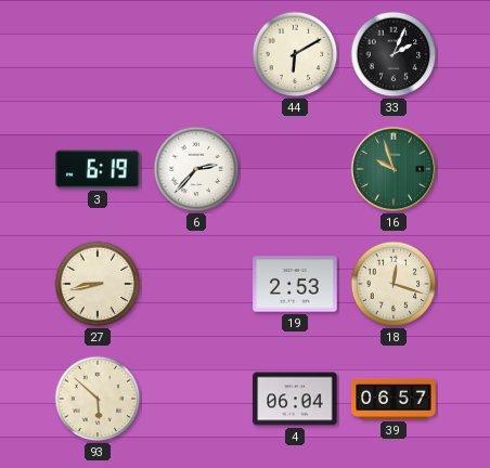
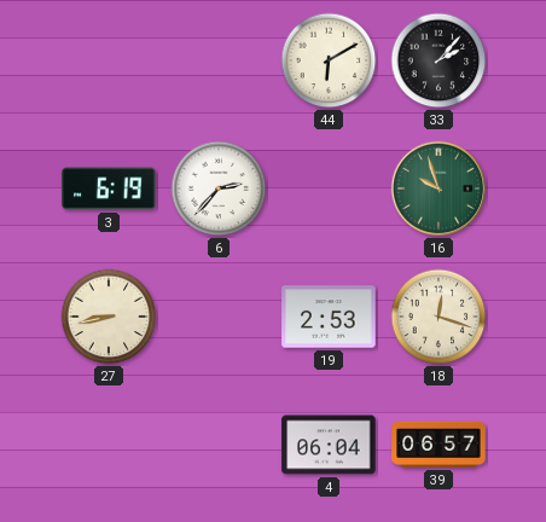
33: 2:04 -> 2:07
93: 5:52 -> none
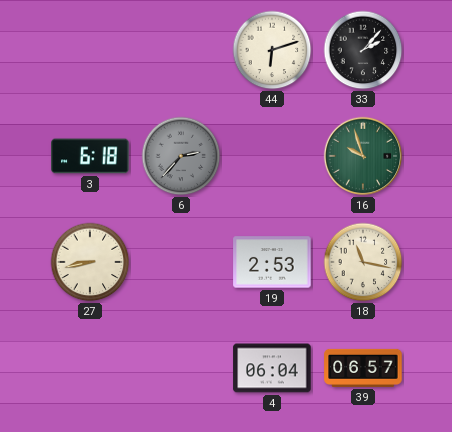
44: 6:10 -> 6:12
3: 6:19 -> 6:18
6 dial: white -> grey
18: 12:18 -> 11:17
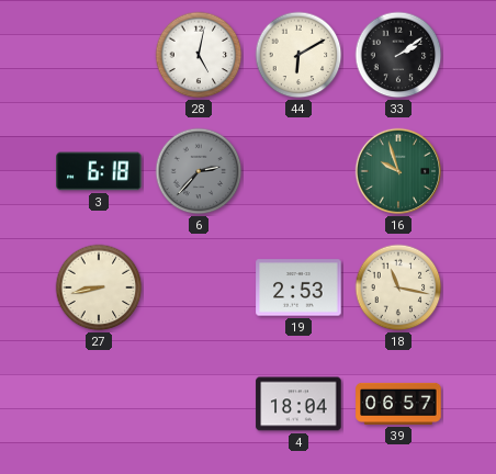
28: none -> 5:02
44: 6:12 -> 6:10
33: 2:07 -> 2:09
4: 06:04 -> 18:04
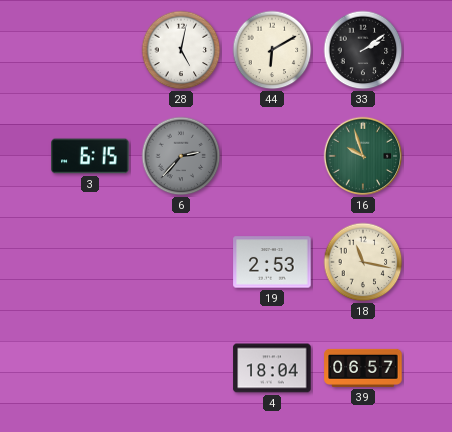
3: 6:18 -> 6:15
27: 8:43 -> none
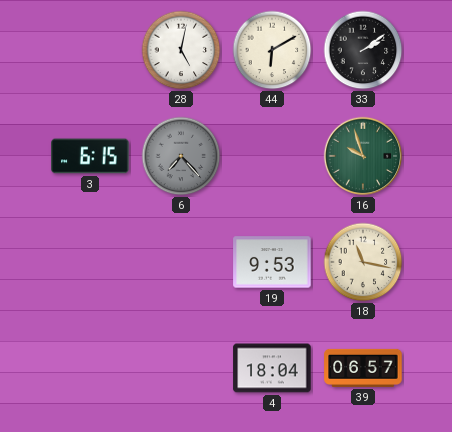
6: 2:37 -> 7:23
19: 2:53 -> 9:53
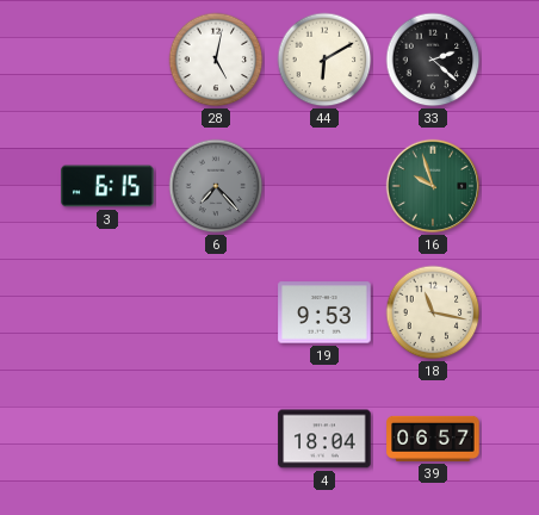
33: 2:09 -> 2:22
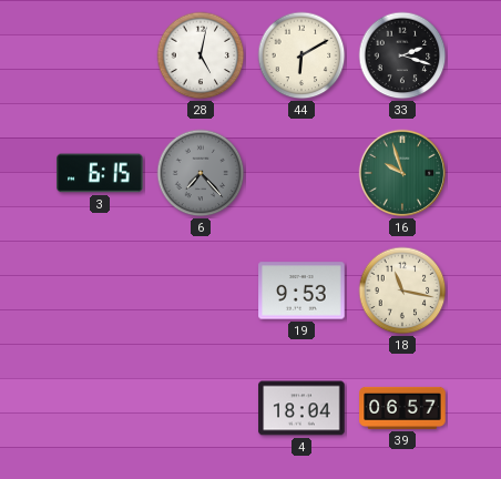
33: 2:22 -> 2:18
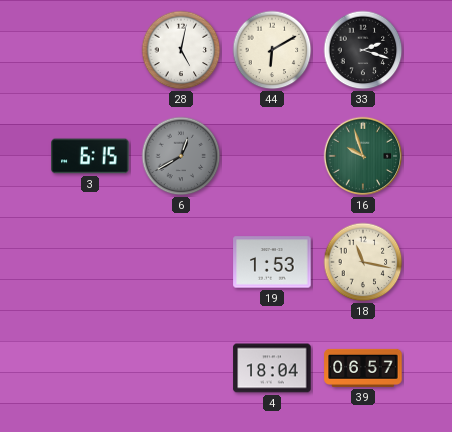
6: 7:23 -> 12:40
19: 9:53 -> 1:53
